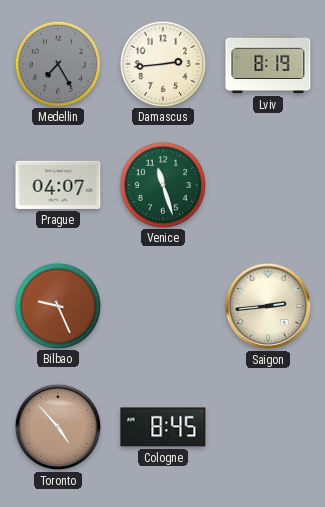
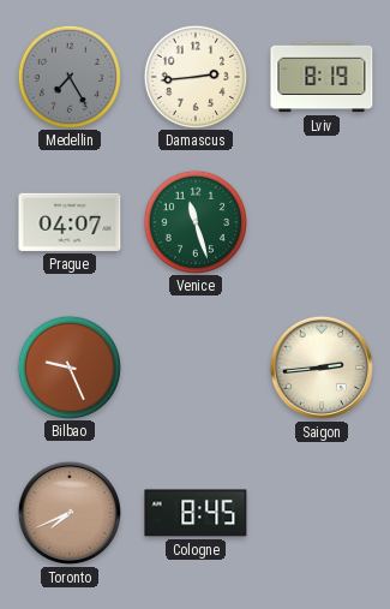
Toronto: 4:53 -> 7:41
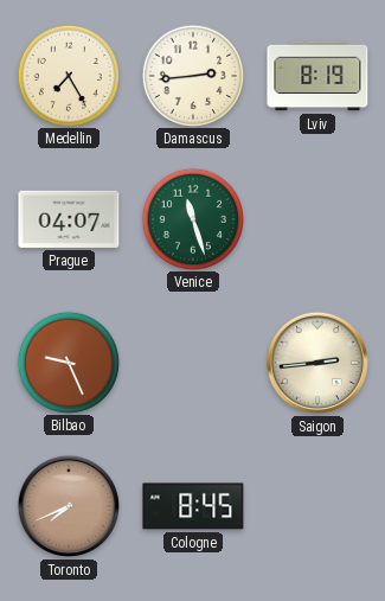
Medellin dial: grey -> cream
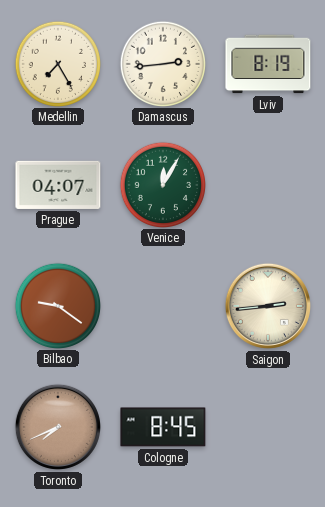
Venice: 11:27 -> 12:05
Bilbao: 9:26 -> 9:21
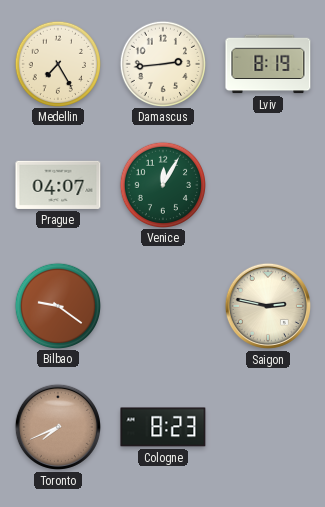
Saigon: 2:44 -> 2:47
Cologne: 8:45 -> 8:23
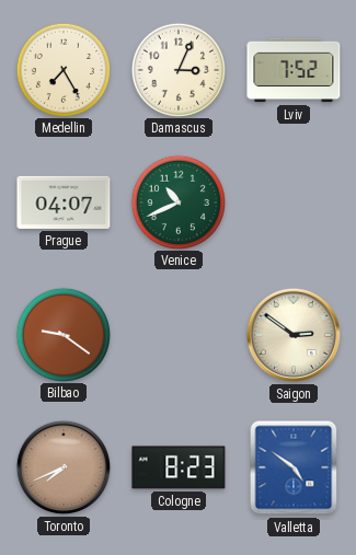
Damascus: 2:44 -> 3:04
Lviv: 8:19 -> 7:52
Venice: 12:05 -> 10:41
Saigon: 2:47 -> 2:51
Valletta: none -> 4:51
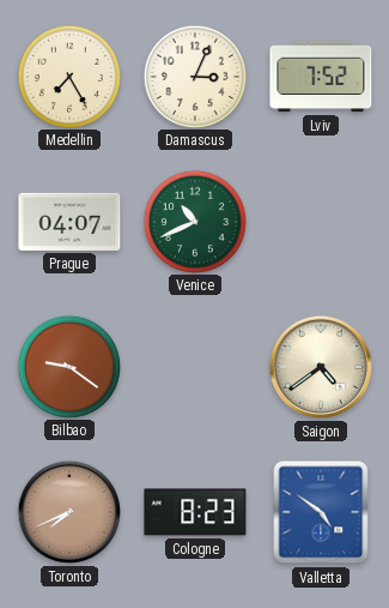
Saigon: 2:51 -> 4:39
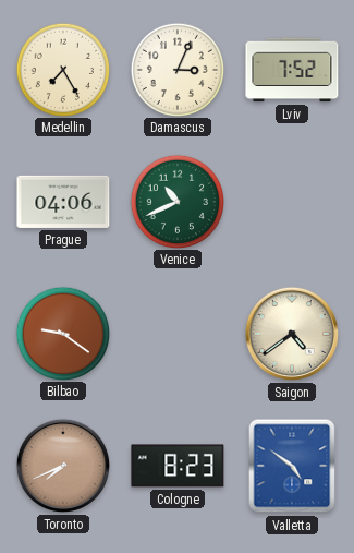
Prague: 04:07 -> 04:06
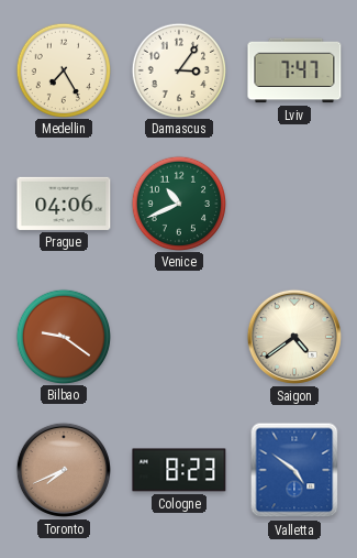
Damascus: 3:04 -> 3:06
Lviv: 7:52 -> 7:47
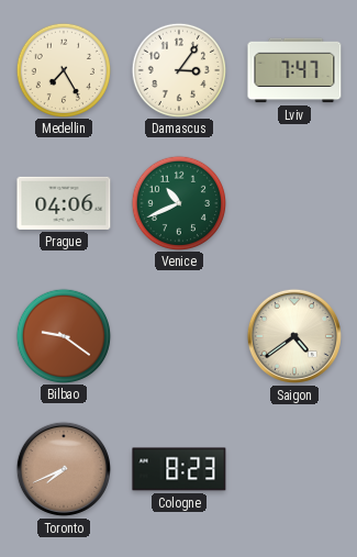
Valletta: 4:51 -> none
